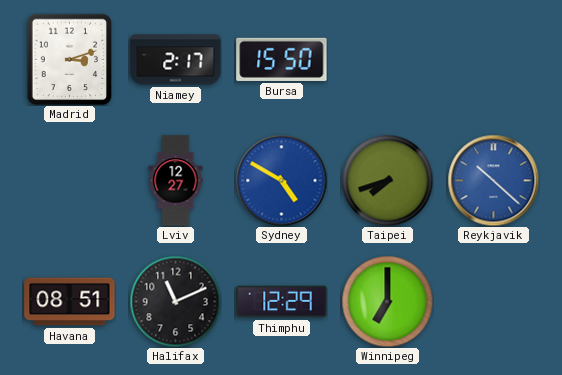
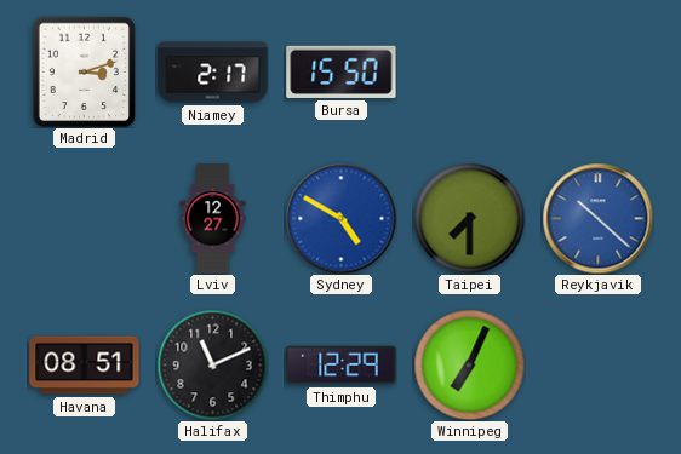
Taipei: 7:42 -> 7:30
Winnipeg: 7:00 -> 7:04
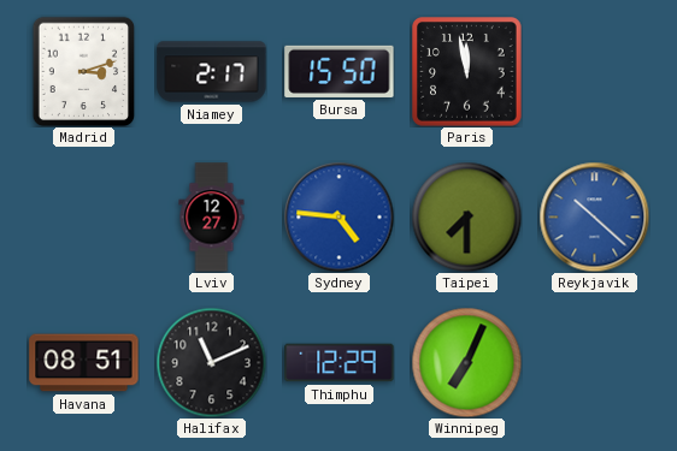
Paris: none -> 11:58
Sydney: 4:50 -> 4:46
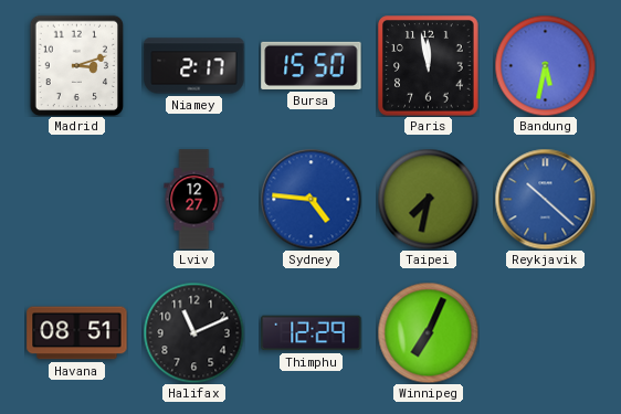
Bandung: none -> 5:32
Taipei: 7:30 -> 7:32
